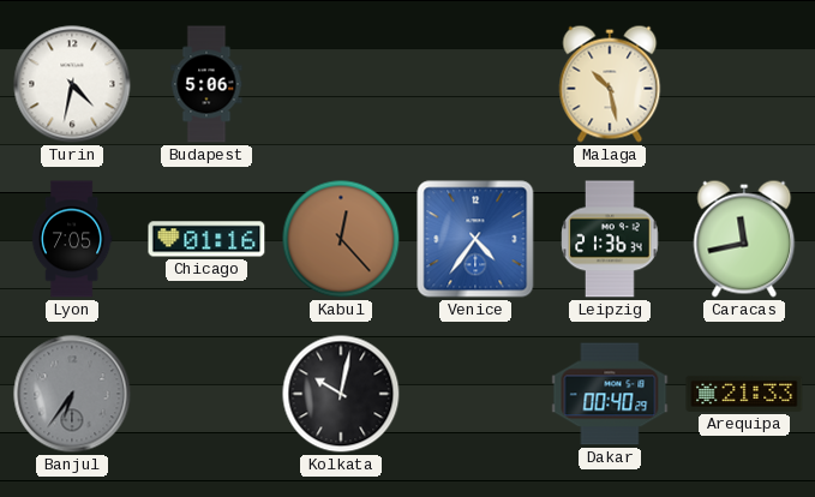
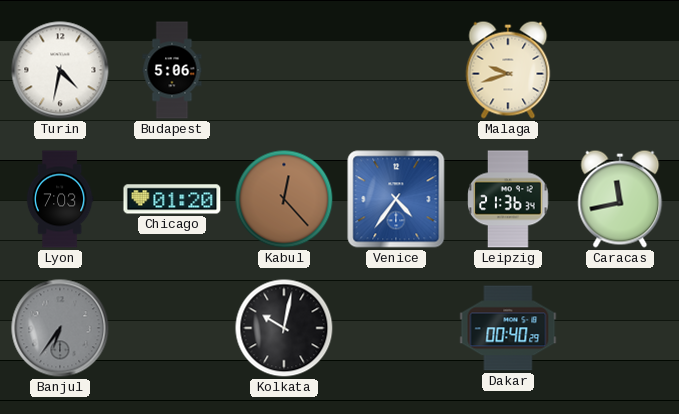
Malaga: 10:28 -> 9:42
Lyon: 7:05 -> 7:03
Chicago: 01:16 -> 01:20
Arequipa: 21:33 -> none
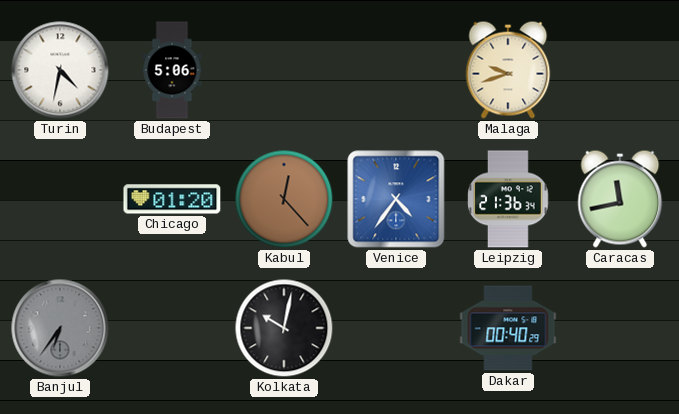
Lyon: 7:03 -> none
